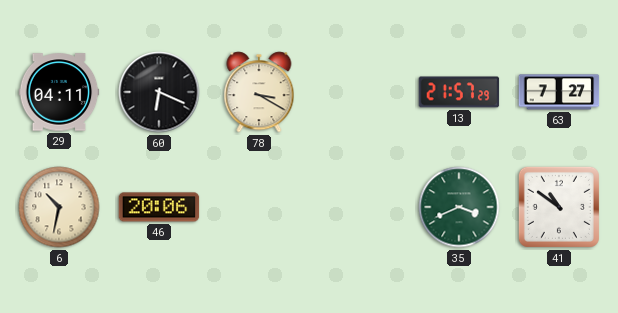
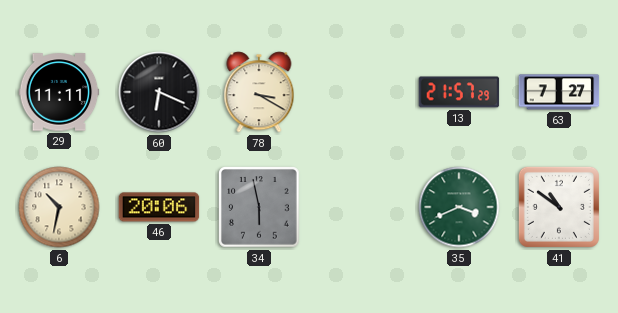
29: 04:11 -> 11:11
34: none -> 5:58
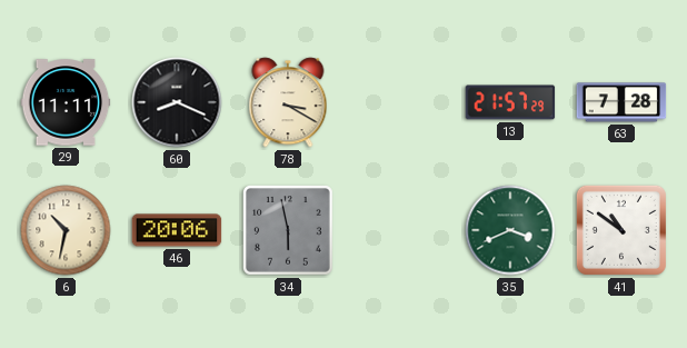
60: 6:19 -> 8:19
63: 7:27 -> 7:28
